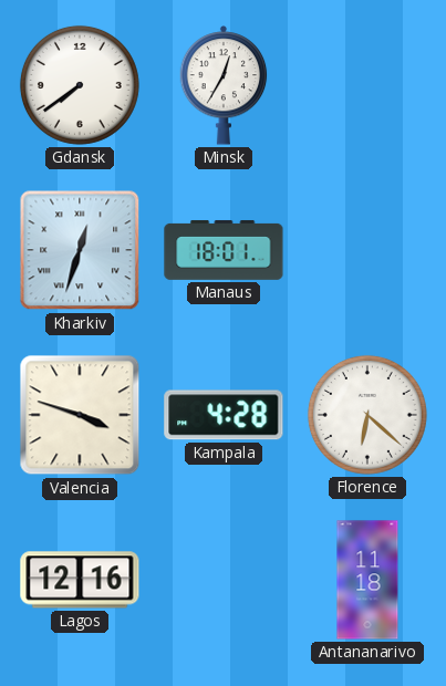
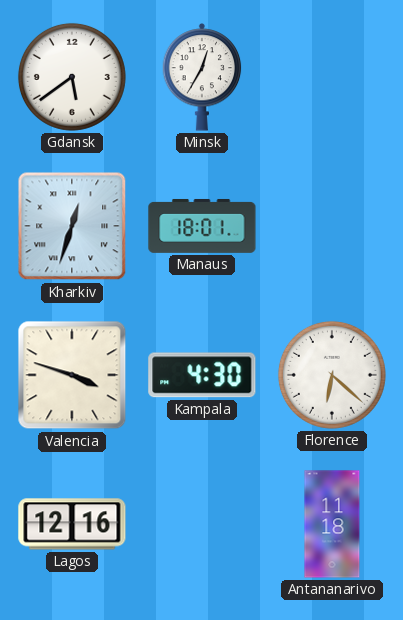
Gdansk: 7:39 -> 5:39
Kampala: 4:28 -> 4:30
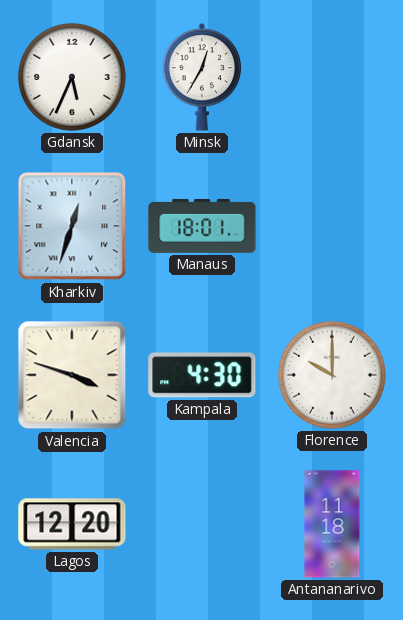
Gdansk: 5:39 -> 5:34
Florence: 6:22 -> 10:00
Lagos: 12:16 -> 12:20
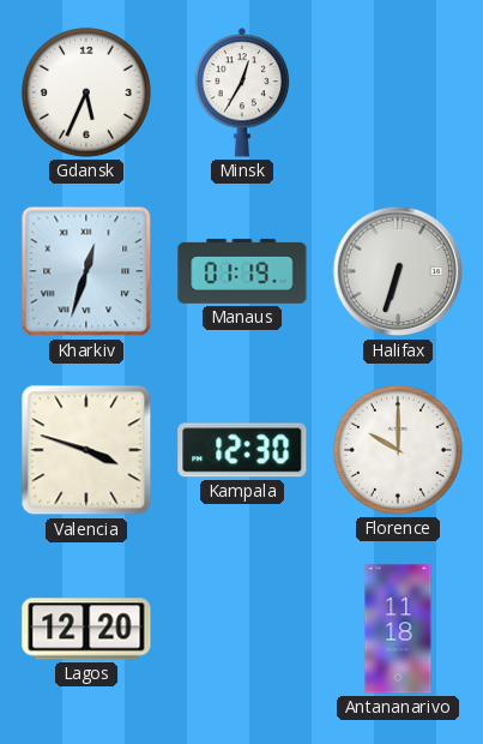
Manaus: 18:01 -> 01:19
Halifax: none -> 6:33
Kampala: 4:30 -> 12:30
